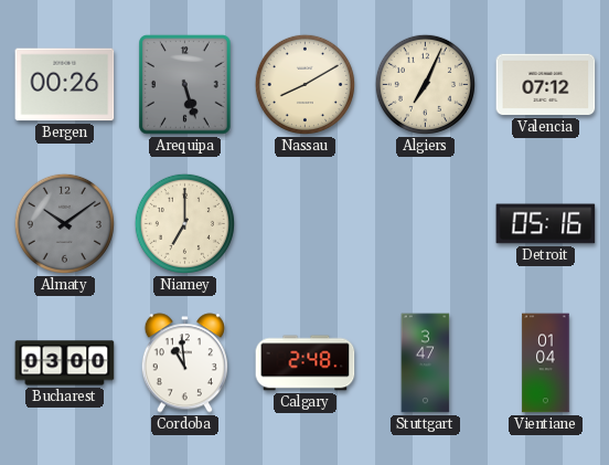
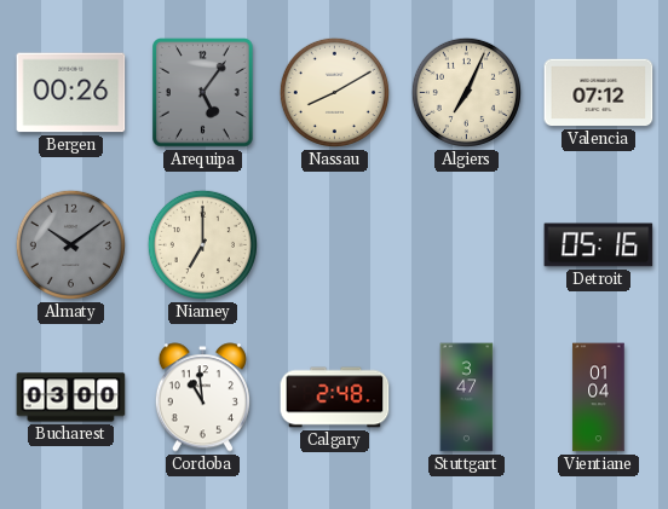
Arequipa: 5:27 -> 5:06
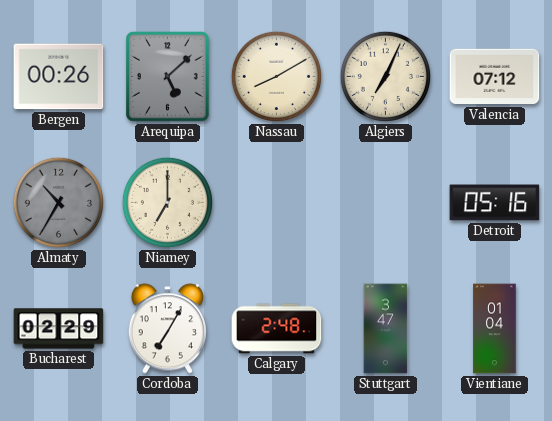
Arequipa: 5:06 -> 5:08
Almaty: 10:09 -> 10:35
Bucharest: 03:00 -> 02:29
Cordoba: 10:59 -> 7:05
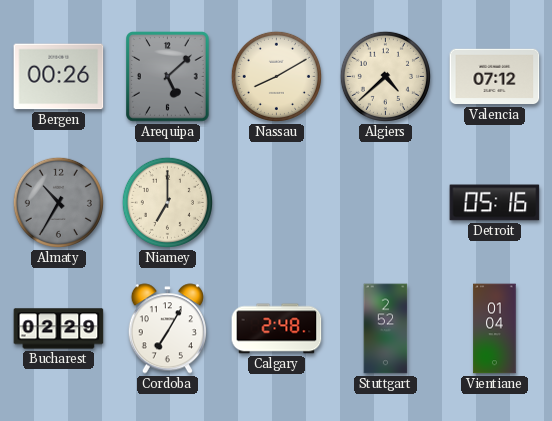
Algiers: 7:04 -> 4:38
Stuttgart: 3:47 -> 2:52
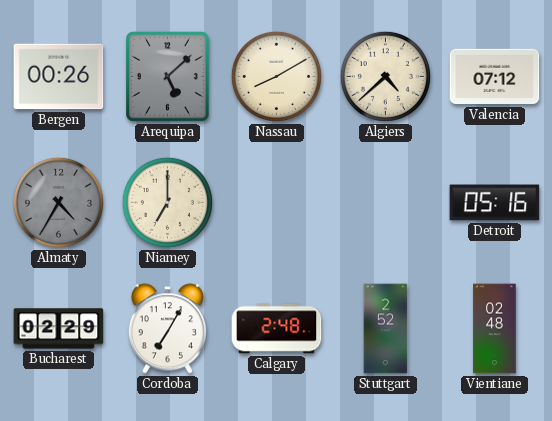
Almaty: 10:35 -> 4:35
Vientiane: 01:04 -> 02:48
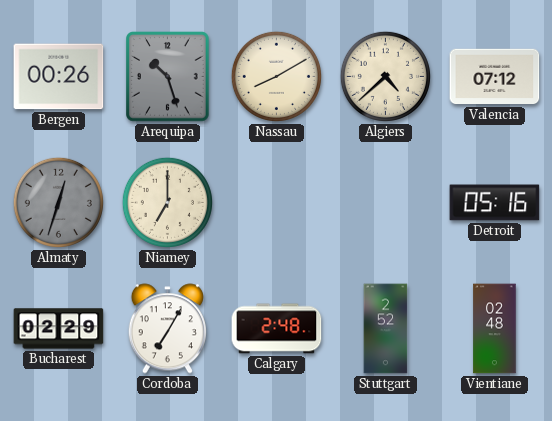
Arequipa: 5:08 -> 10:27
Almaty: 4:35 -> 12:33
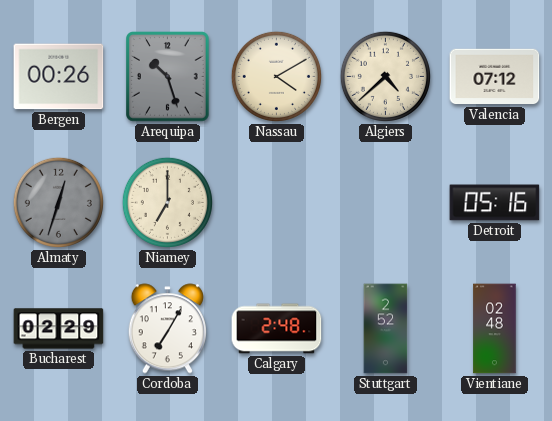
Nassau: 8:10 -> 4:10
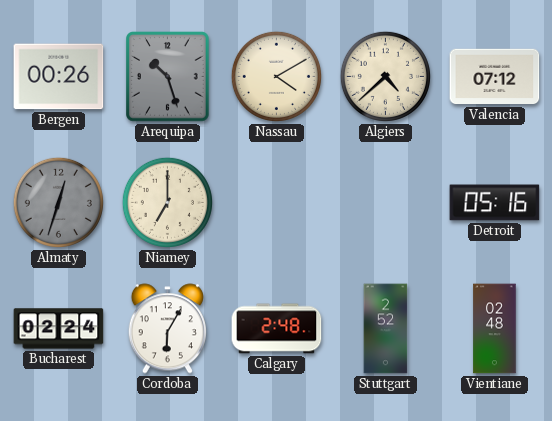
Bucharest: 02:29 -> 02:24
Cordoba: 7:05 -> 6:05
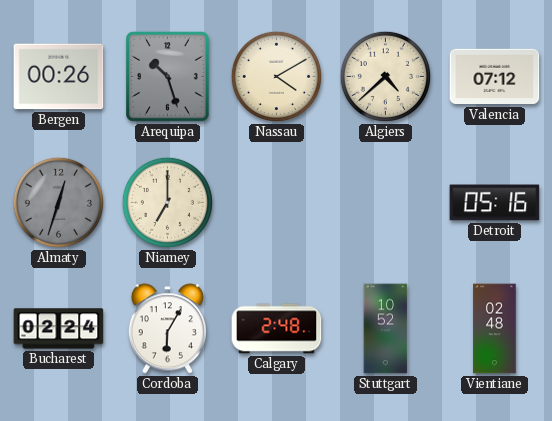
Stuttgart: 2:52 -> 10:52
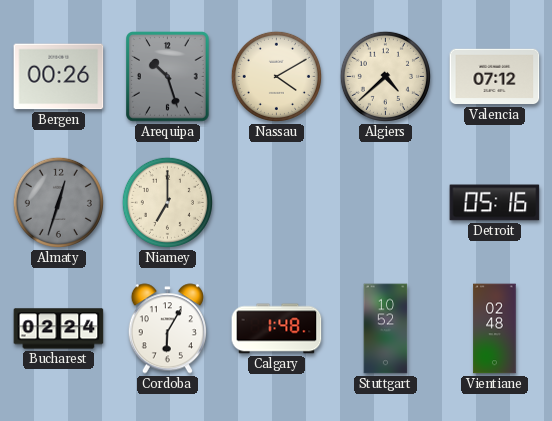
Calgary: 2:48 -> 1:48
